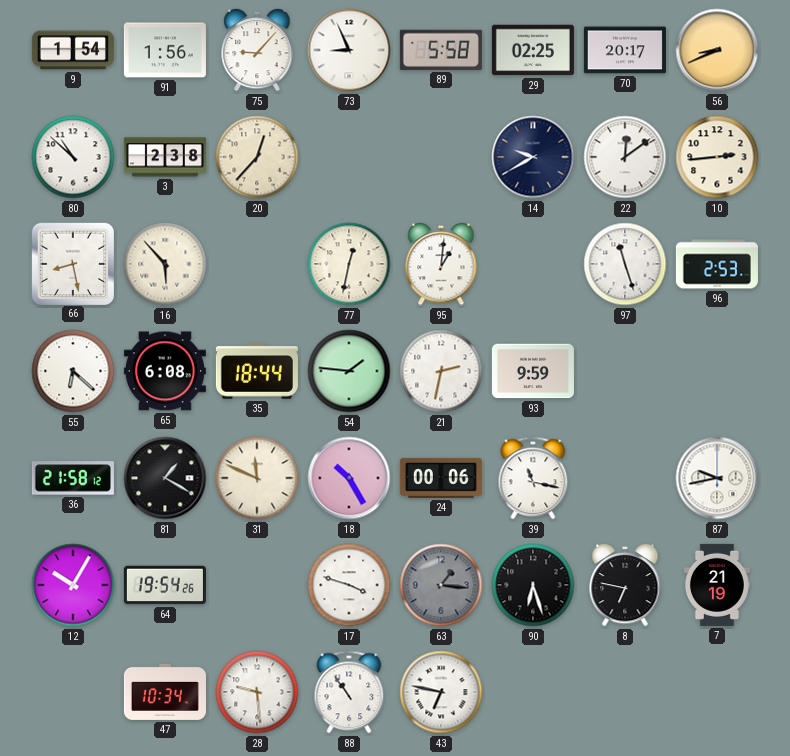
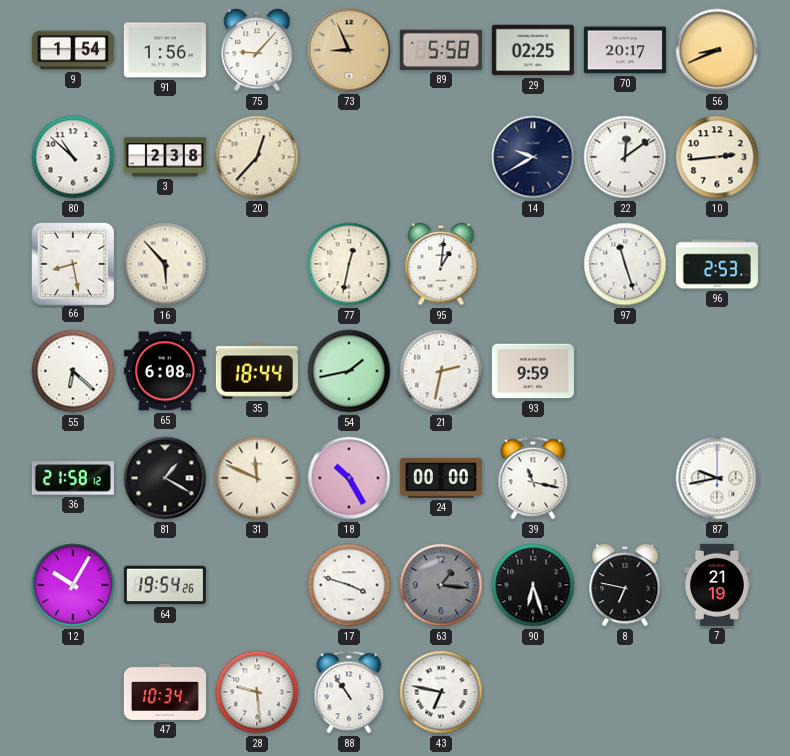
73 dial: white -> champagne
54: 1:46 -> 1:43
24: 00:06 -> 00:00
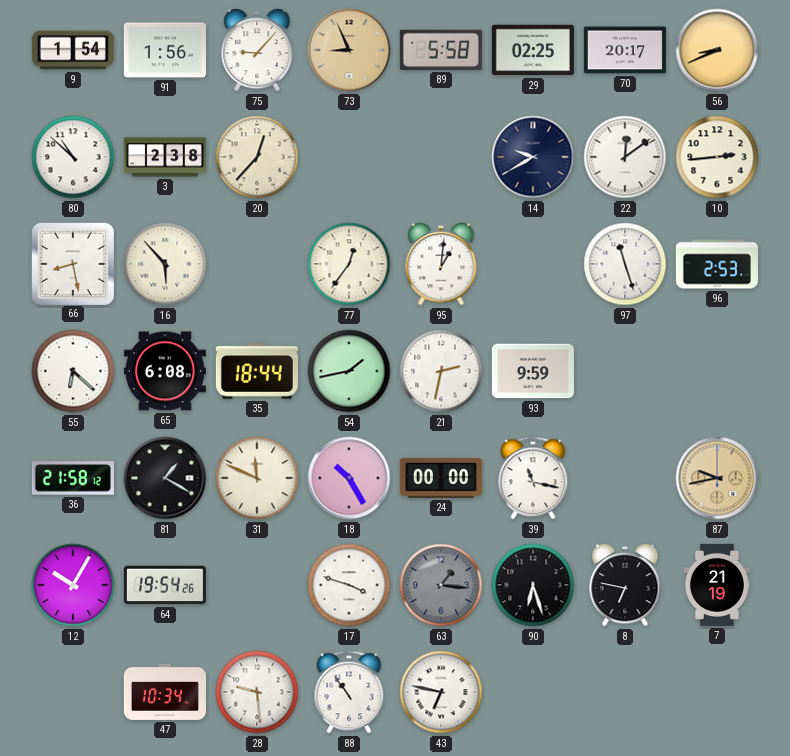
77: 12:32 -> 12:36
87 dial: white -> champagne
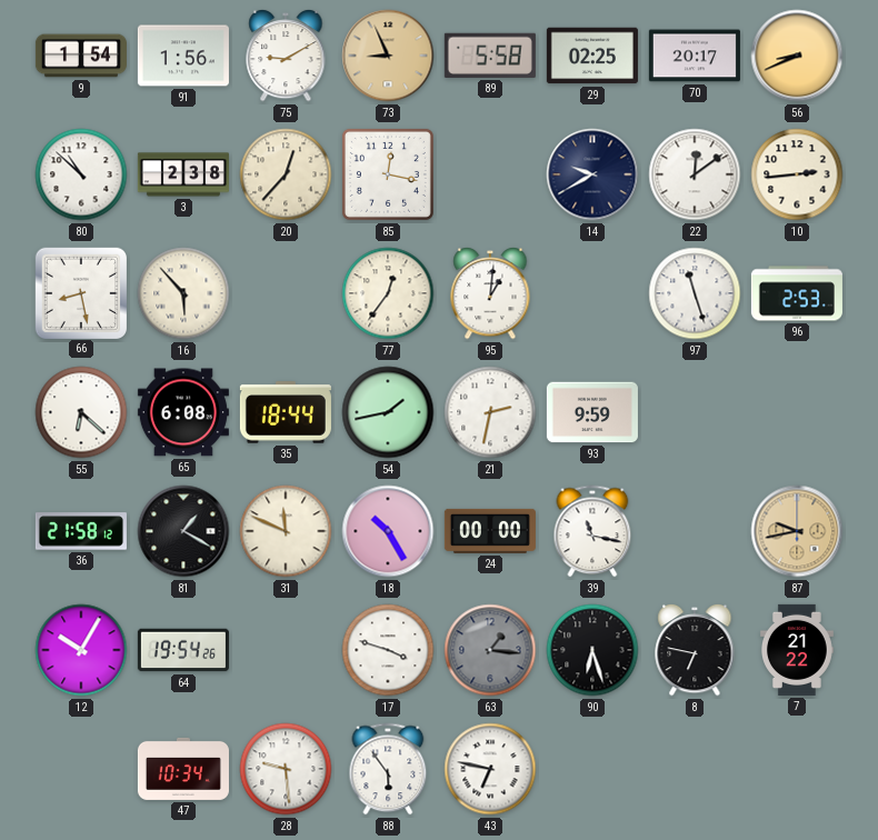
75: 9:07 -> 9:10
85: none -> 12:17
7: 21:19 -> 21:22
88: 10:54 -> 5:54
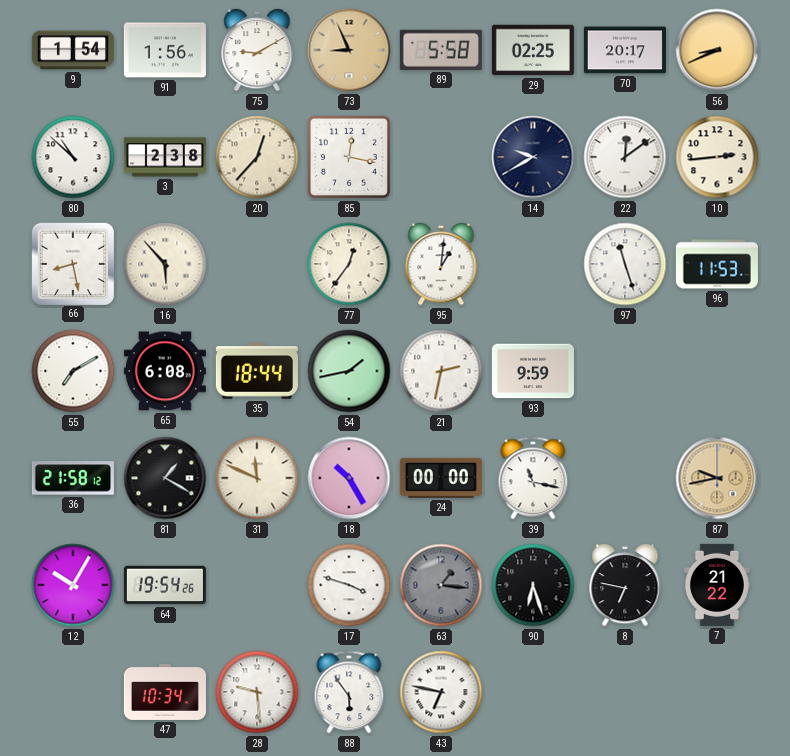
96: 2:53 -> 11:53
55: 6:22 -> 7:10
